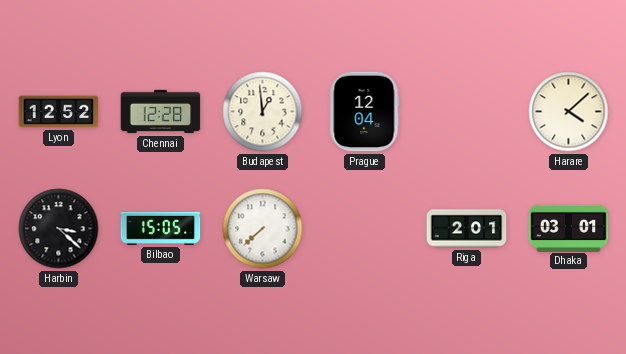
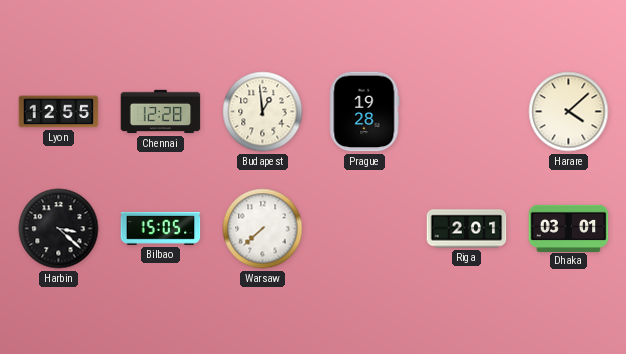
Lyon: 12:52 -> 12:55
Prague: 12:04 -> 19:28
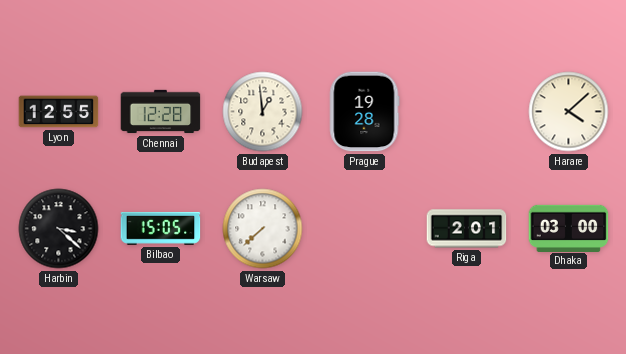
Dhaka: 03:01 -> 03:00
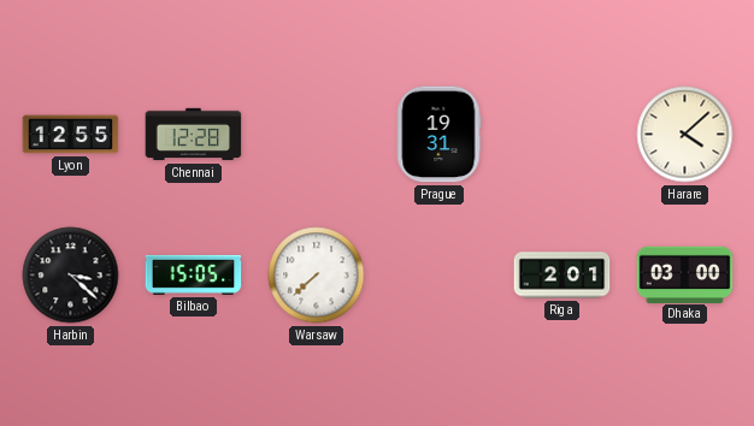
Budapest: 12:59 -> none
Prague: 19:28 -> 19:31
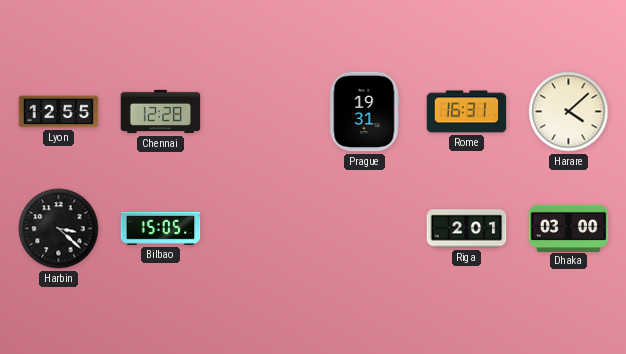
Rome: none -> 16:31
Warsaw: 7:38 -> none
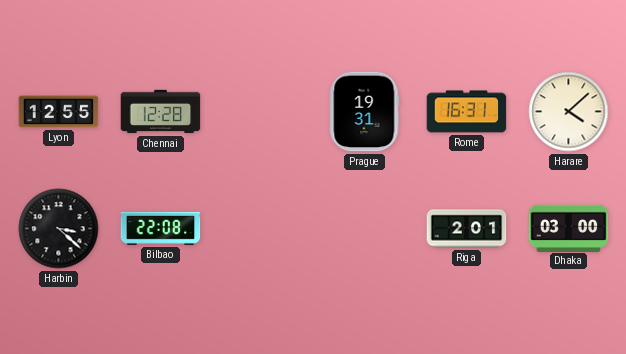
Bilbao: 15:05 -> 22:08
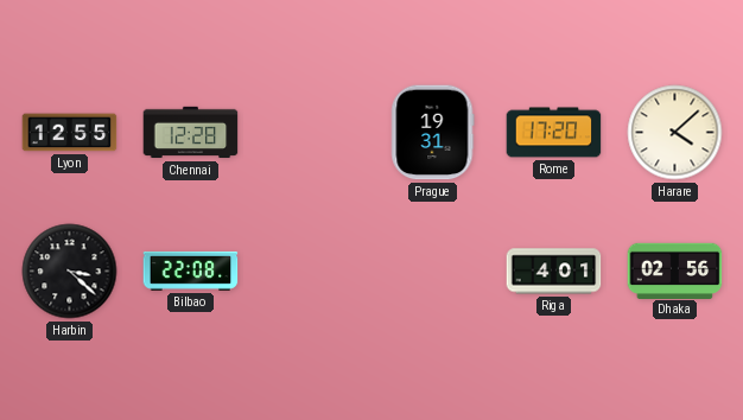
Rome: 16:31 -> 17:20
Riga: 2:01 -> 4:01
Dhaka: 03:00 -> 02:56
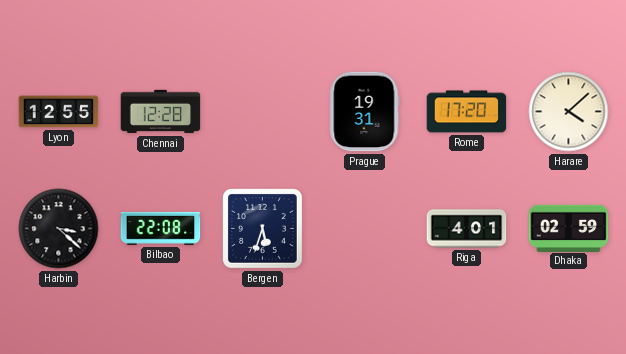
Bergen: none -> 5:33
Dhaka: 02:56 -> 02:59
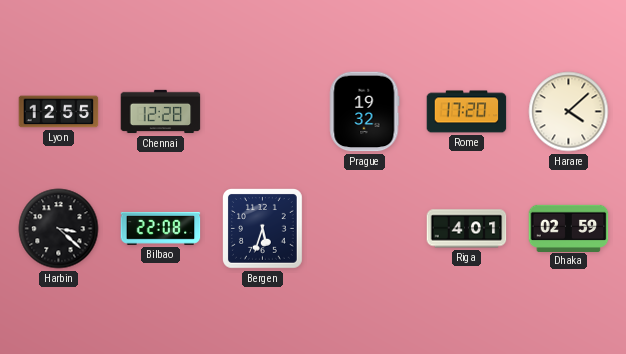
Prague: 19:31 -> 19:32
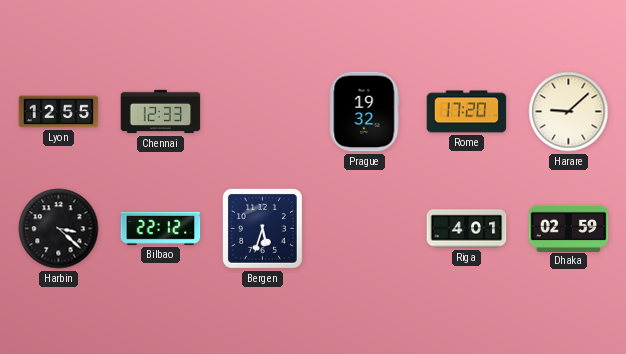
Chennai: 12:28 -> 12:33
Harare: 4:08 -> 9:08
Bilbao: 22:08 -> 22:12
